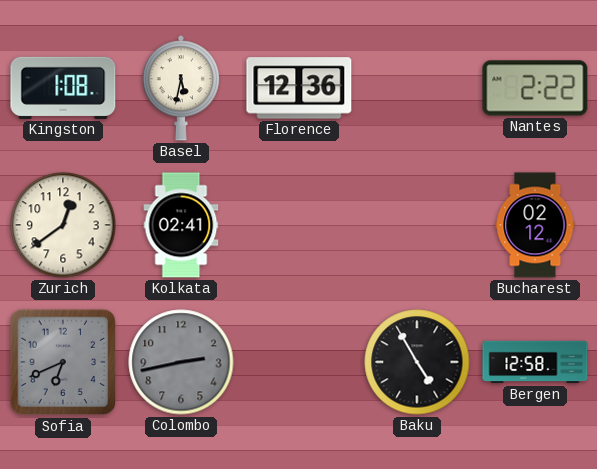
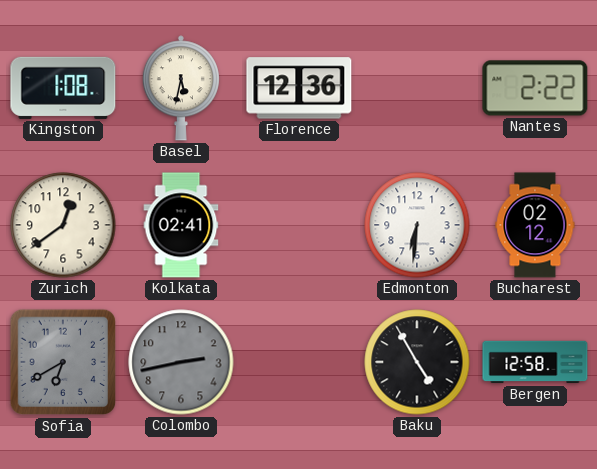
Edmonton: none -> 6:31
Sofia: 6:41 -> 6:40
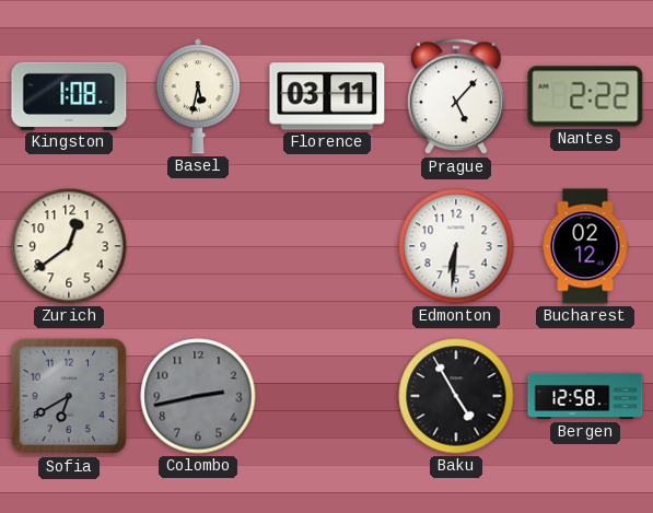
Florence: 12:36 -> 03:11
Prague: none -> 5:07
Kolkata: 02:41 -> none
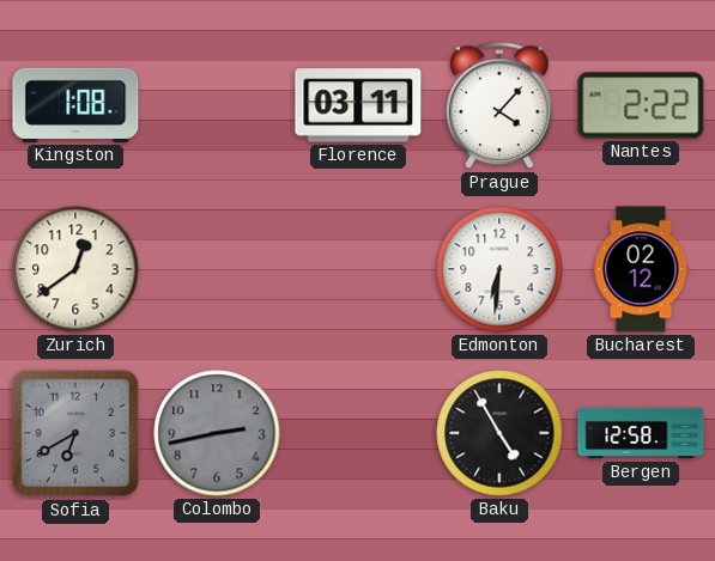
Basel: 5:32 -> none
Prague: 5:07 -> 4:07
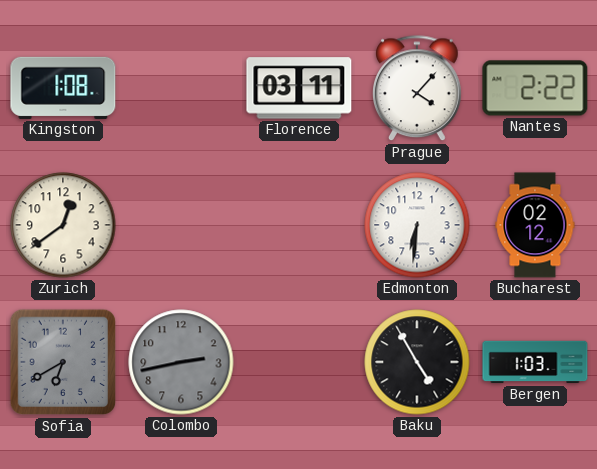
Bergen: 12:58 -> 1:03
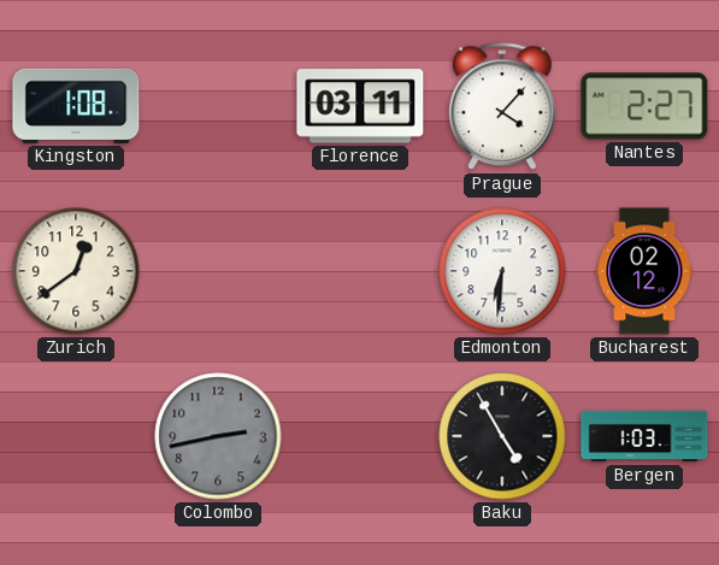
Nantes: 2:22 -> 2:27
Sofia: 6:40 -> none
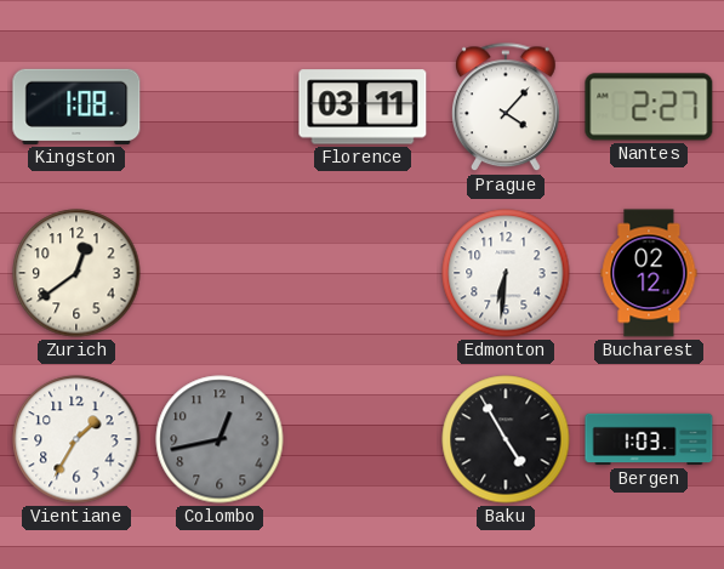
Vientiane: none -> 1:35
Colombo: 2:43 -> 12:43
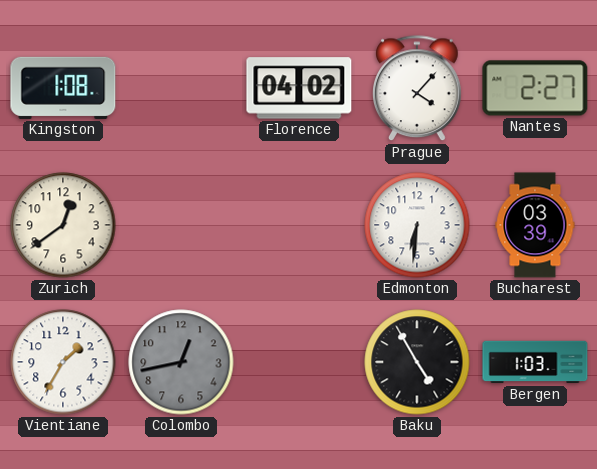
Florence: 03:11 -> 04:02
Bucharest: 02:12 -> 03:39
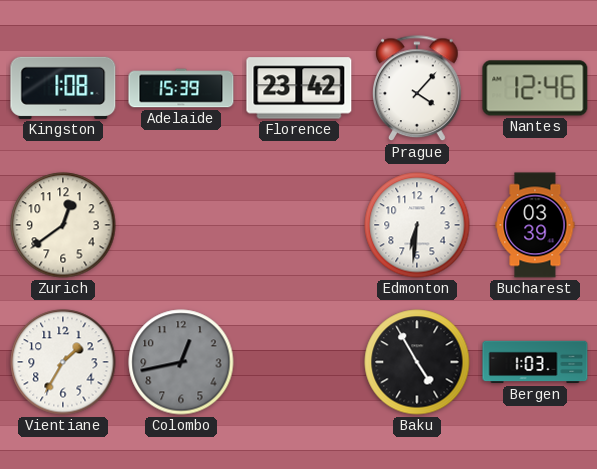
Adelaide: none -> 15:39
Florence: 04:02 -> 23:42
Nantes: 2:27 -> 12:46
